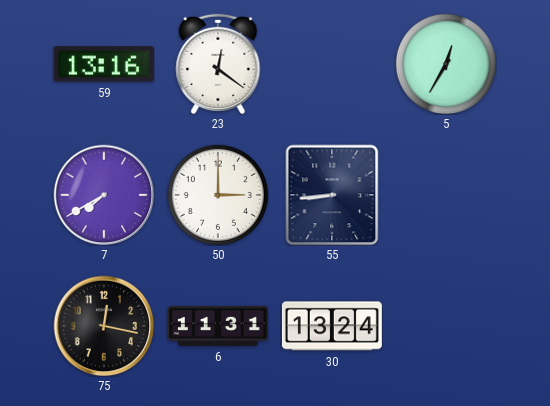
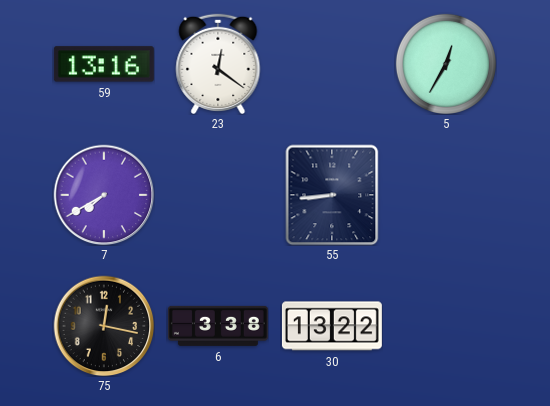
50: 3:00 -> none
6: 11:31 -> 3:38
30: 13:24 -> 13:22
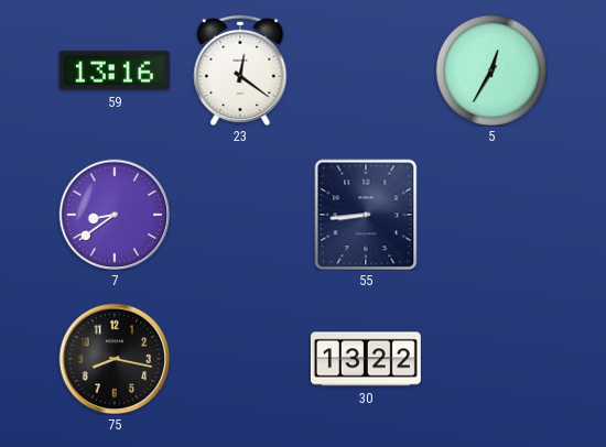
7: 7:40 -> 8:39
75: 12:17 -> 8:17
6: 3:38 -> none
